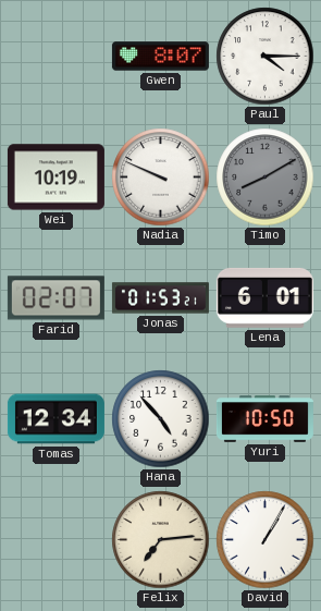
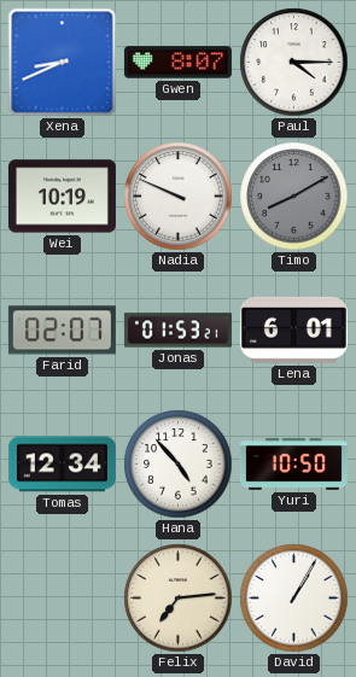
Xena: none -> 8:41
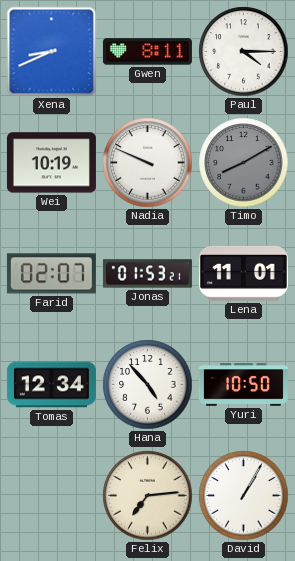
Gwen: 8:07 -> 8:11
Lena: 6:01 -> 11:01
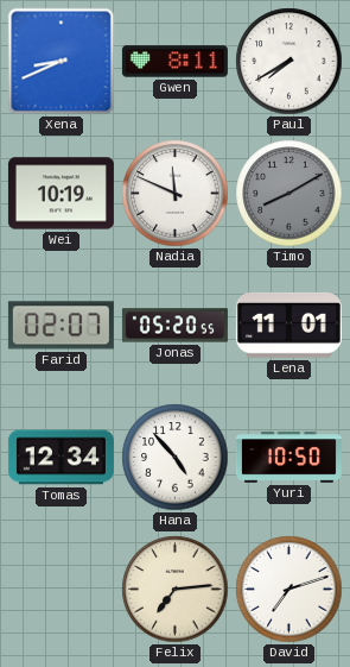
Paul: 4:15 -> 7:40
Nadia: 9:49 -> 11:49
Jonas: 01:53 -> 05:20
David: 1:05 -> 7:12
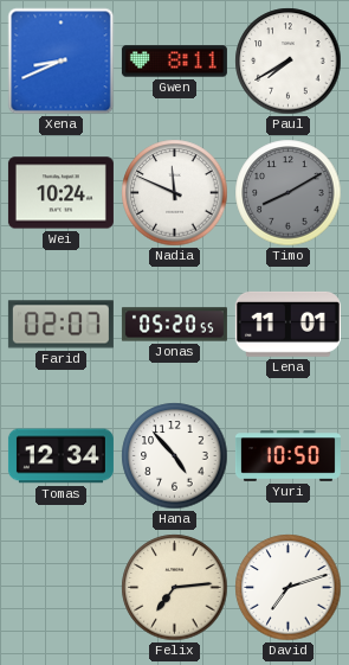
Wei: 10:19 -> 10:24
